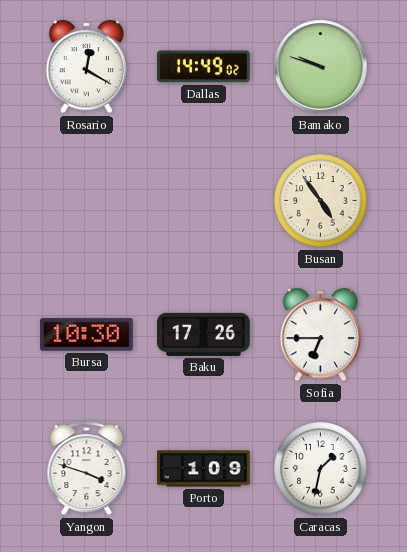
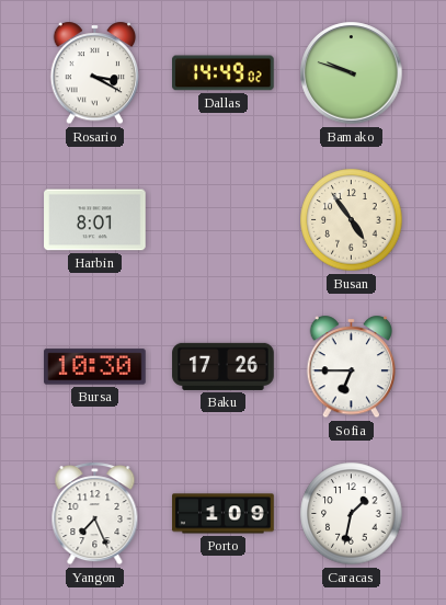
Rosario: 12:20 -> 3:20
Harbin: none -> 8:01
Yangon: 3:48 -> 7:26
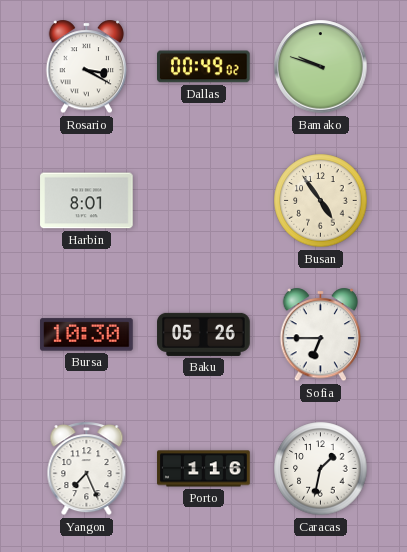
Dallas: 14:49 -> 00:49
Baku: 17:26 -> 05:26
Porto: 1:09 -> 1:16
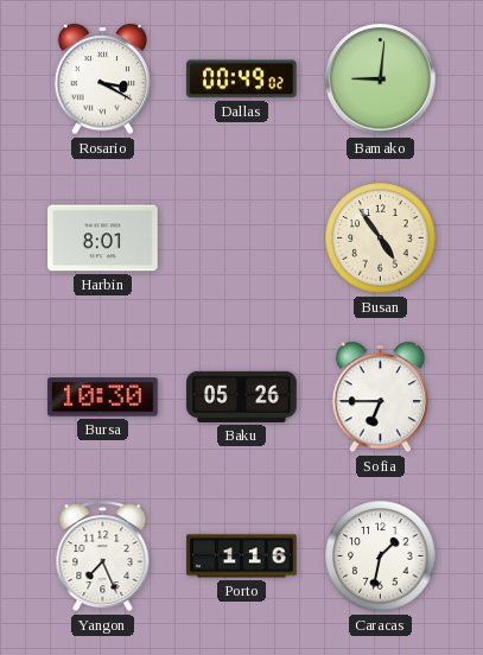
Bamako: 9:48 -> 9:01
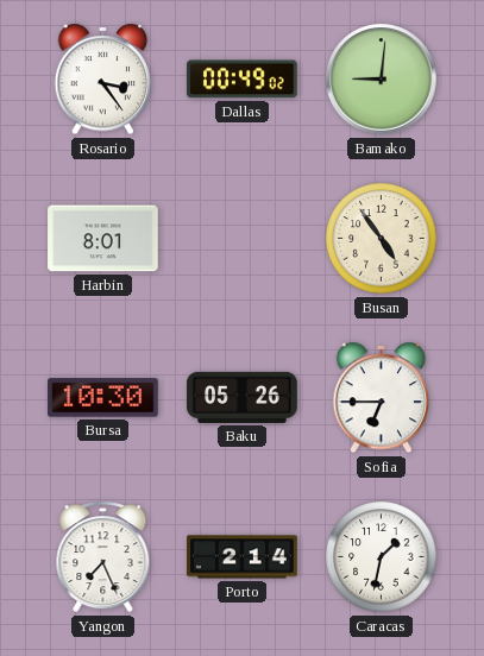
Rosario: 3:20 -> 3:24
Porto: 1:16 -> 2:14
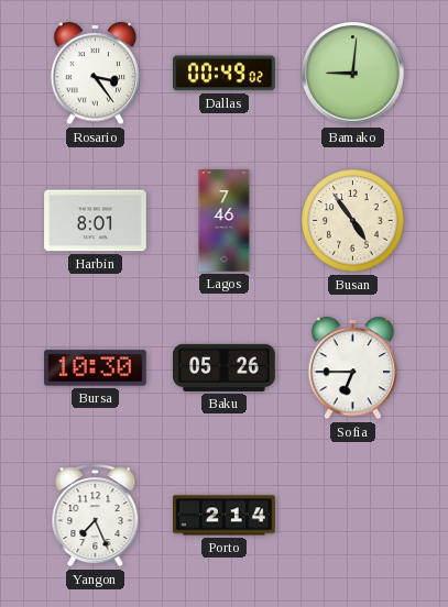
Lagos: none -> 7:46
Caracas: 1:32 -> none
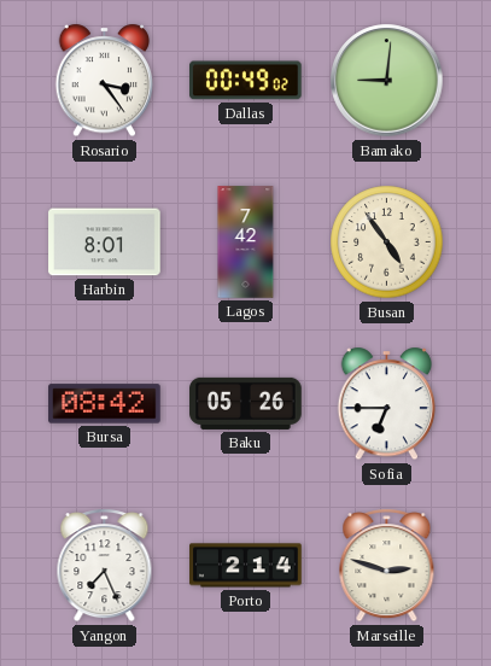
Lagos: 7:46 -> 7:42
Bursa: 10:30 -> 08:42
Marseille: none -> 2:48
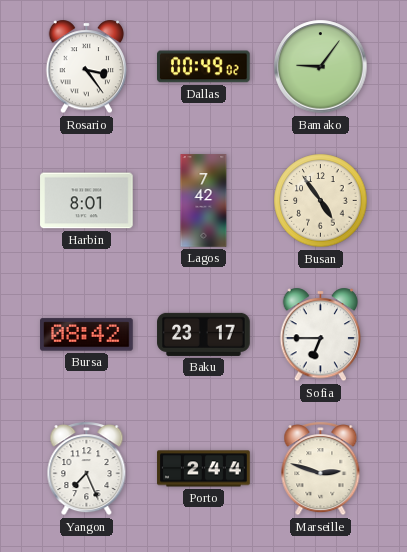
Bamako: 9:01 -> 9:06
Baku: 05:26 -> 23:17
Porto: 2:14 -> 2:44
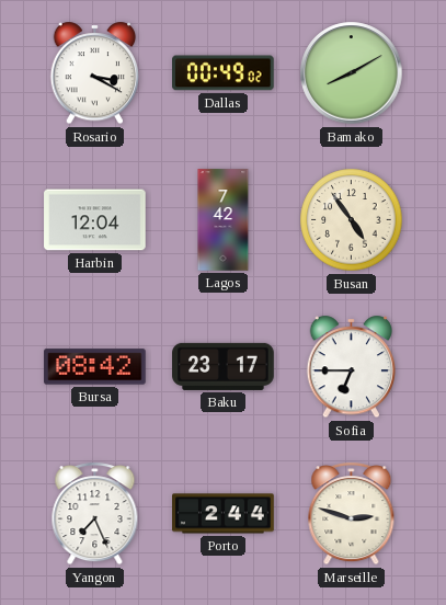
Rosario: 3:24 -> 3:20
Bamako: 9:06 -> 8:10
Harbin: 8:01 -> 12:04
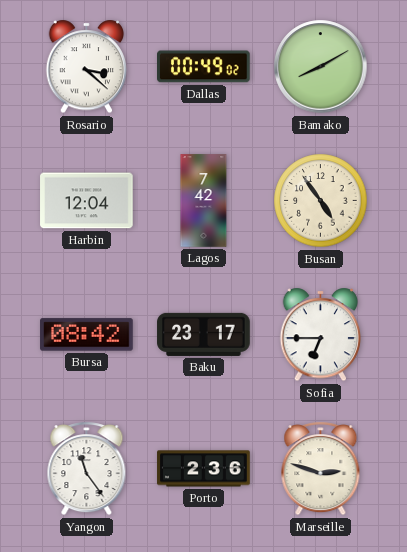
Rosario: 3:20 -> 3:22
Yangon: 7:26 -> 11:24
Porto: 2:44 -> 2:36
